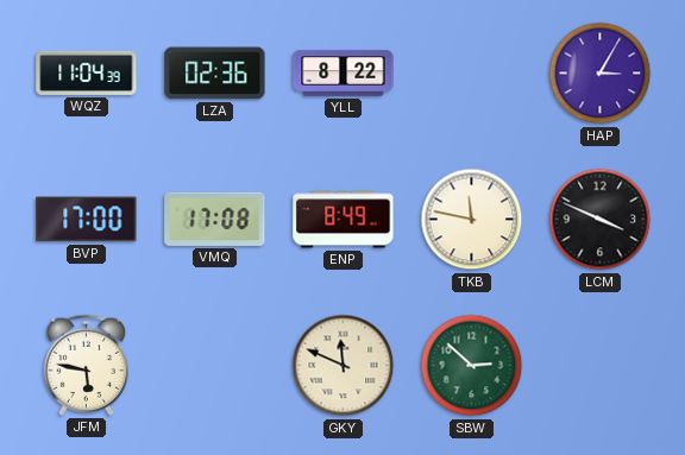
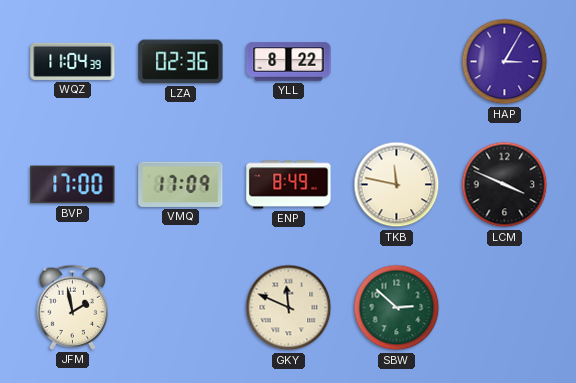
VMQ: 17:08 -> 17:09
JFM: 5:47 -> 1:58
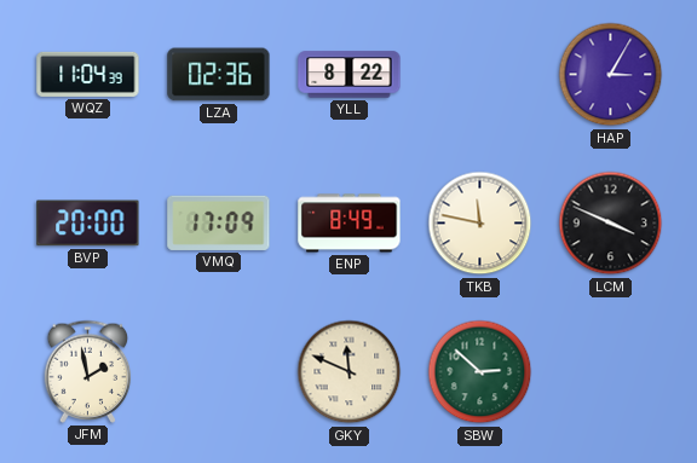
BVP: 17:00 -> 20:00
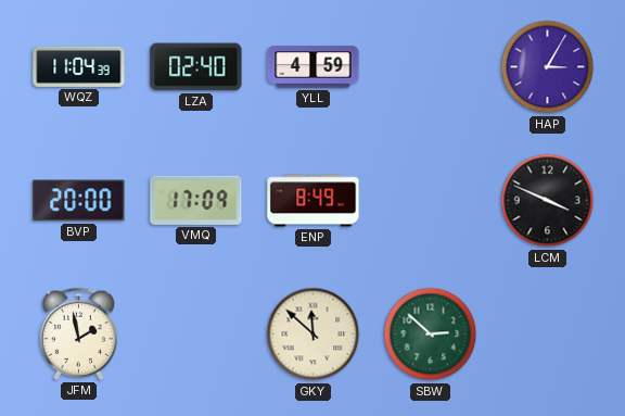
LZA: 02:36 -> 02:40
YLL: 8:22 -> 4:59
TKB: 11:47 -> none
GKY: 11:49 -> 11:52
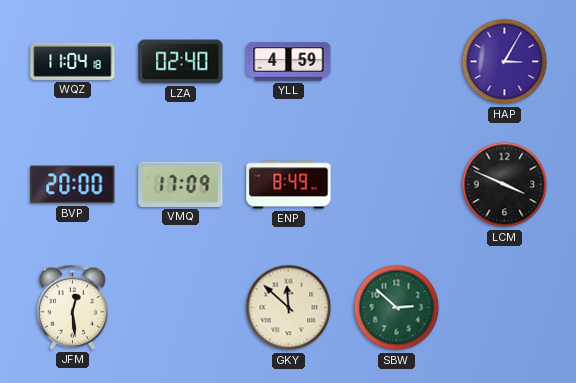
WQZ: 11:04:39 -> 11:04:18
JFM: 1:58 -> 12:29
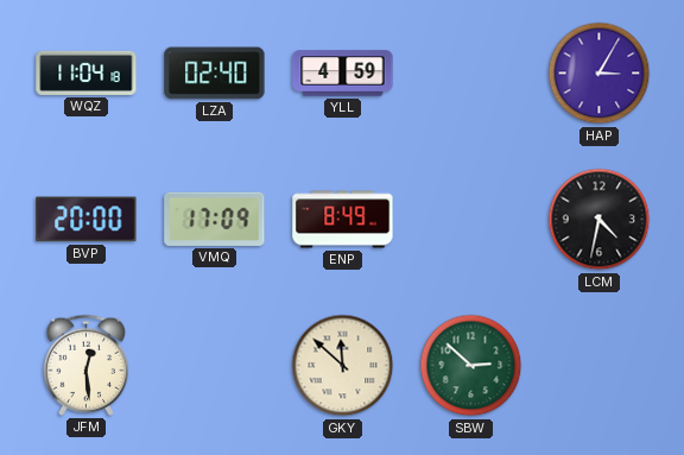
LCM: 3:49 -> 4:32
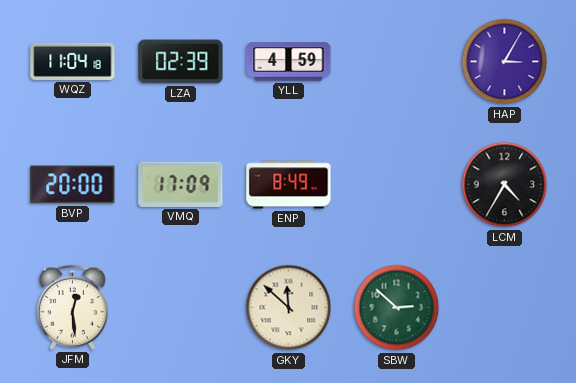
LZA: 02:40 -> 02:39
LCM: 4:32 -> 4:35
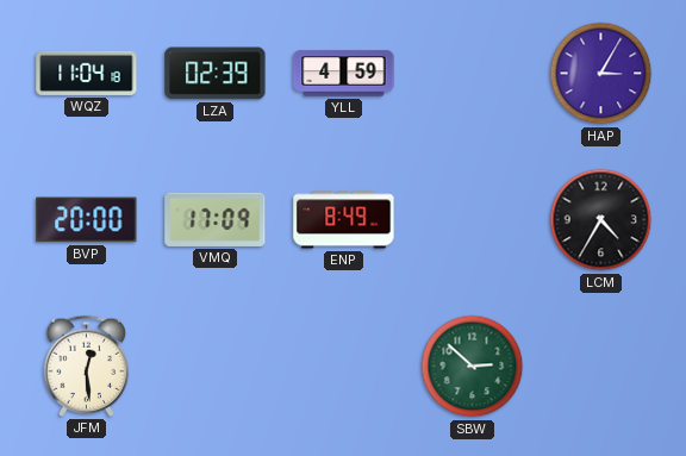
GKY: 11:52 -> none
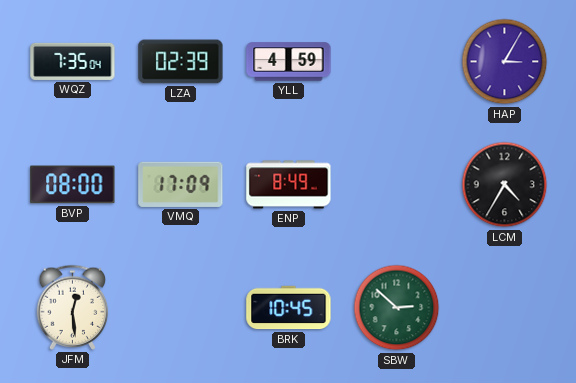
WQZ: 11:04 -> 7:35
BVP: 20:00 -> 08:00
BRK: none -> 10:45
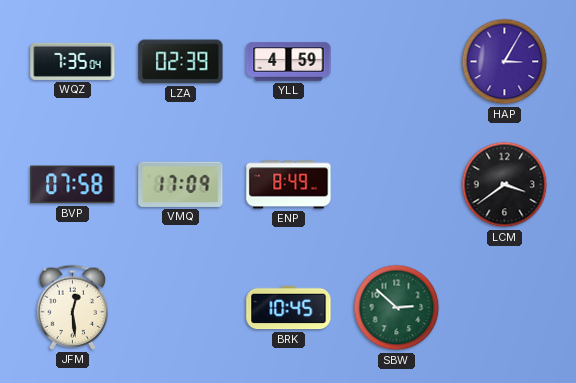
BVP: 08:00 -> 07:58
LCM: 4:35 -> 3:39
